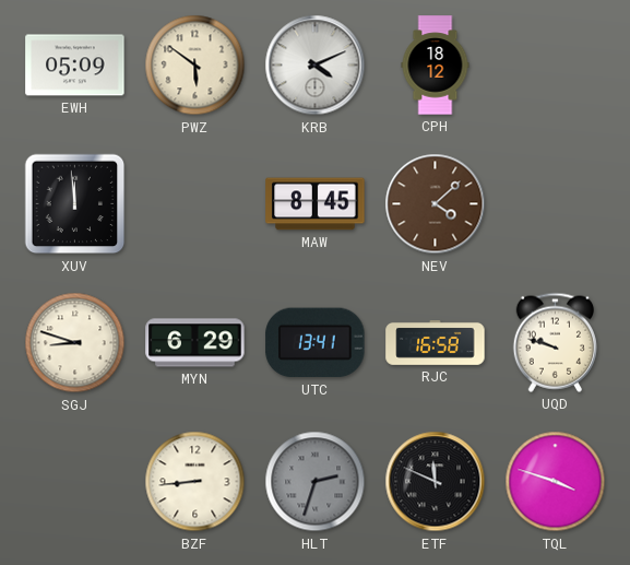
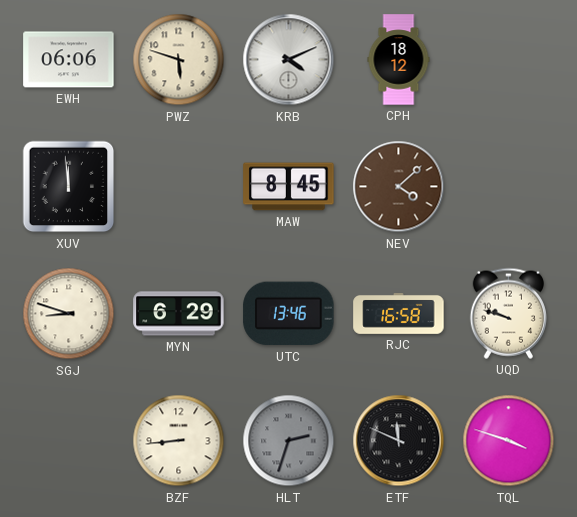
EWH: 05:09 -> 06:06
PWZ: 5:51 -> 5:48
UTC: 13:41 -> 13:46
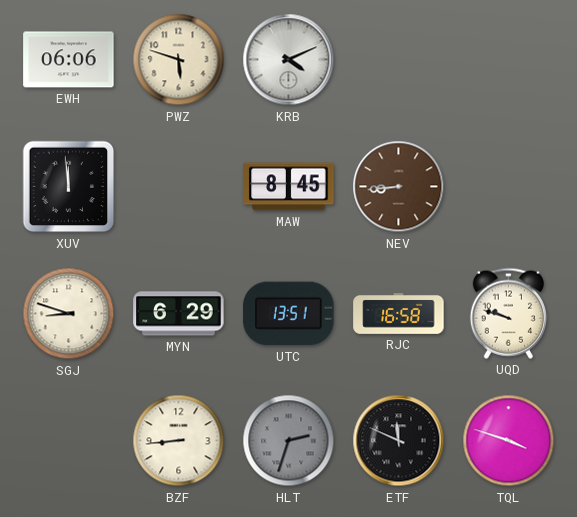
CPH: 18:12 -> none
NEV: 4:08 -> 8:44
UTC: 13:46 -> 13:51
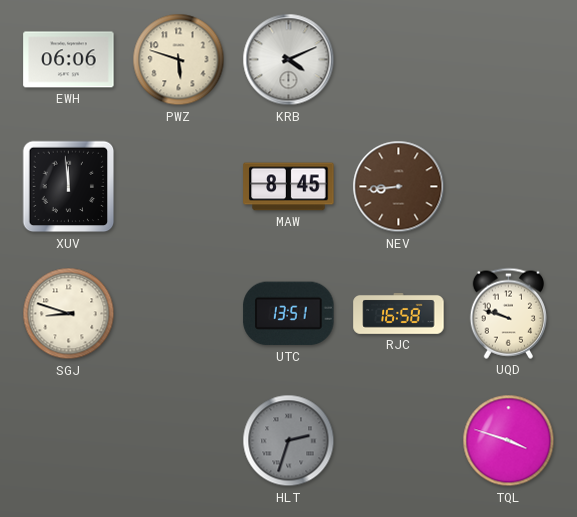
MYN: 6:29 -> none
BZF: 8:44 -> none
ETF: 11:49 -> none
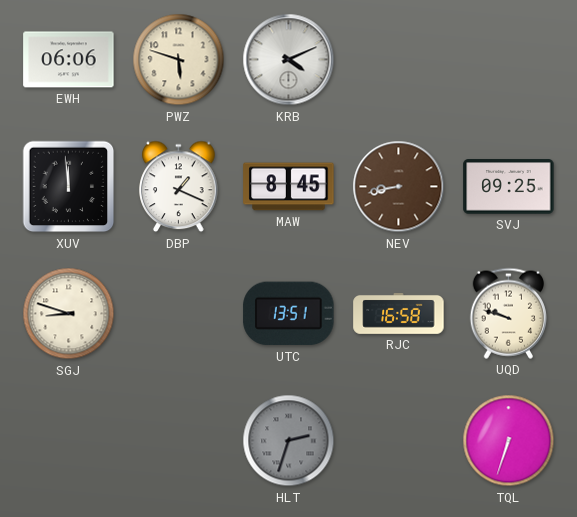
DBP: none -> 1:19
NEV: 8:44 -> 8:43
SVJ: none -> 09:25
TQL: 3:48 -> 6:33
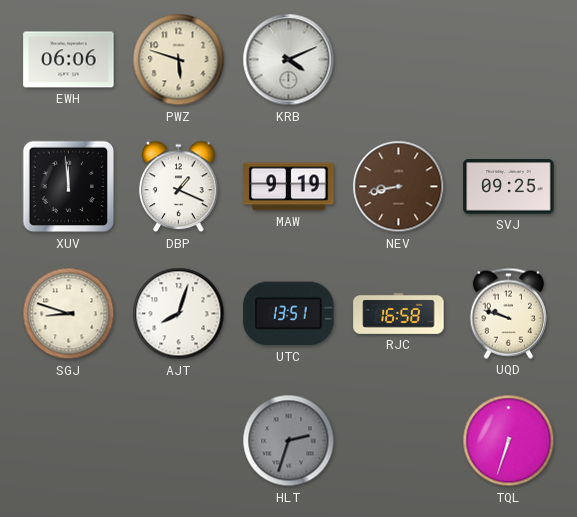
MAW: 8:45 -> 9:19
AJT: none -> 8:03
